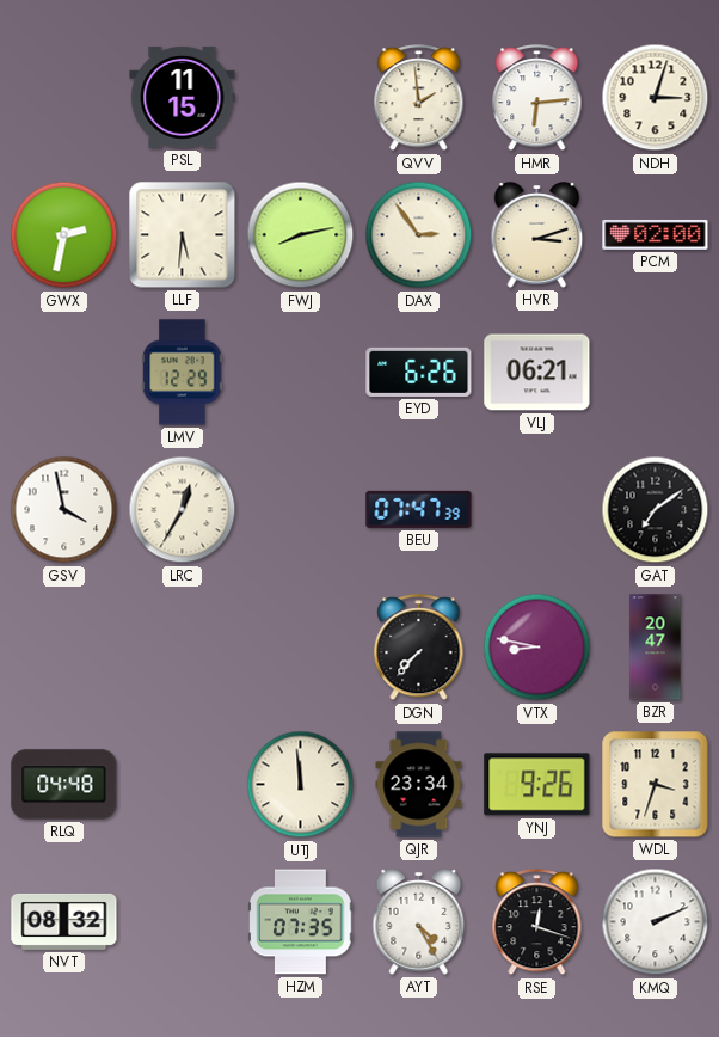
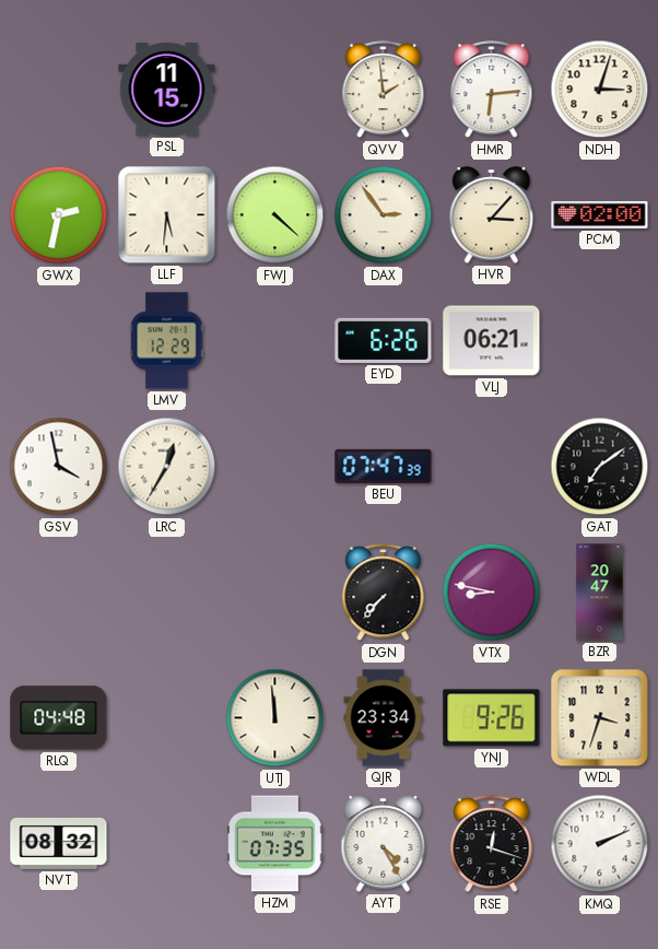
FWJ: 8:13 -> 4:22
HVR: 3:12 -> 3:07
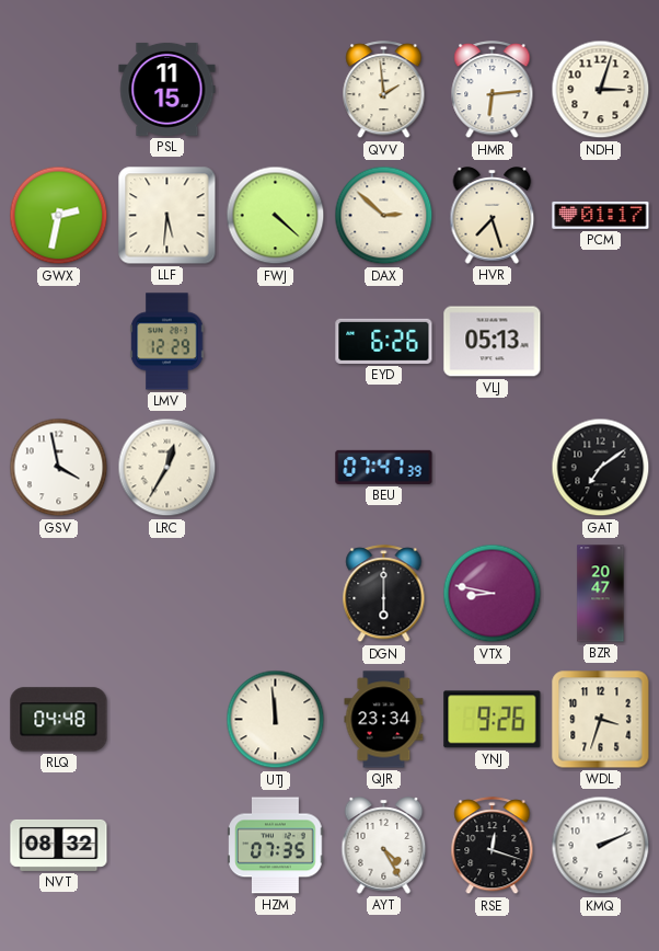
DAX: 2:54 -> 2:52
HVR: 3:07 -> 7:27
PCM: 02:00 -> 01:17
VLJ: 06:21 -> 05:13
DGN: 7:37 -> 6:00
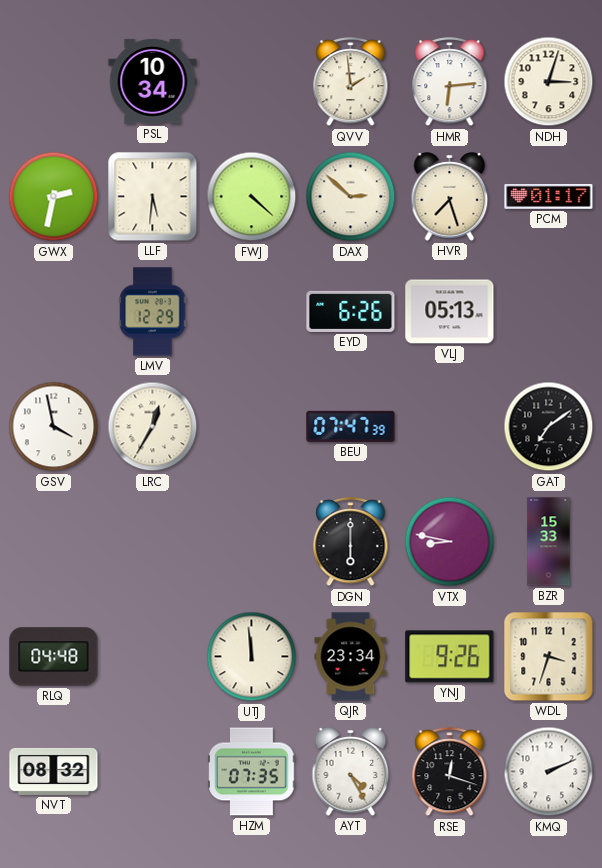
PSL: 11:15 -> 10:34
BZR: 20:47 -> 15:33
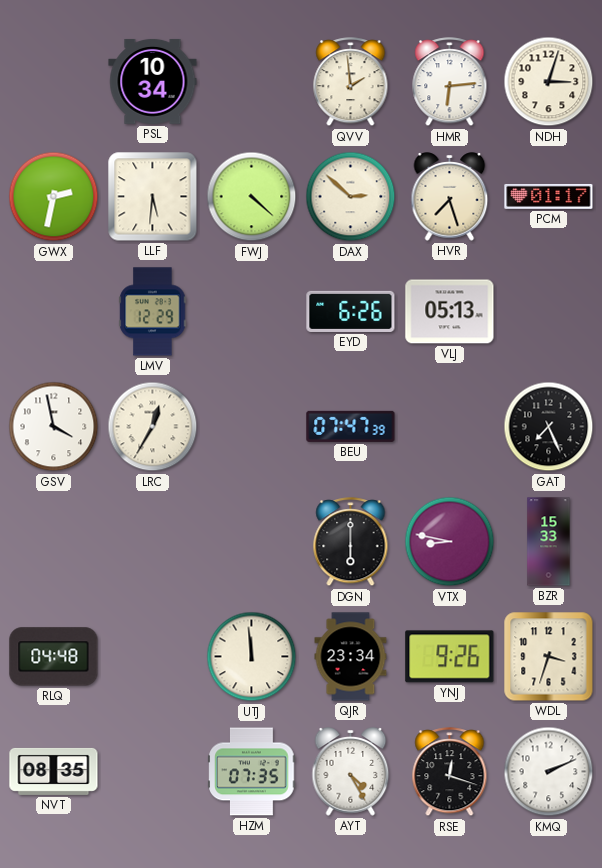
GAT: 7:09 -> 7:26
NVT: 08:32 -> 08:35
